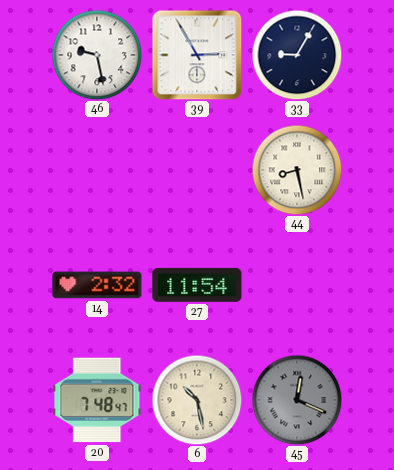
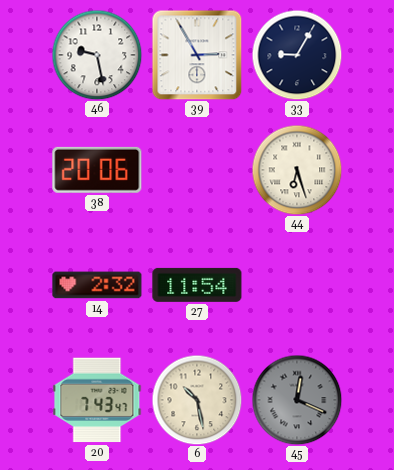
38: none -> 20:06
44: 8:28 -> 6:27
20: 7:48 -> 7:43
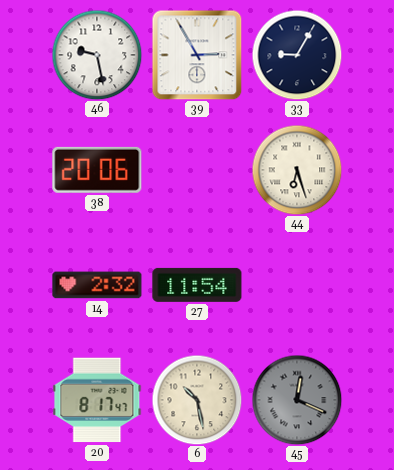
20: 7:43 -> 8:17
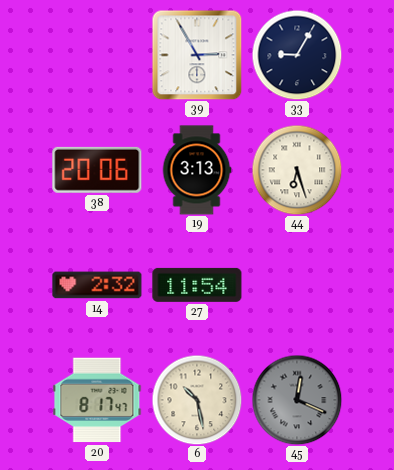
46: 9:28 -> none
19: none -> 3:13
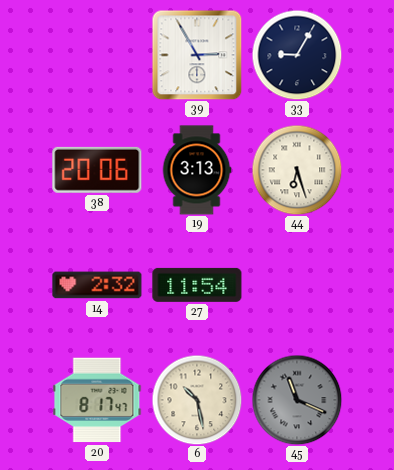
45: 12:19 -> 11:19
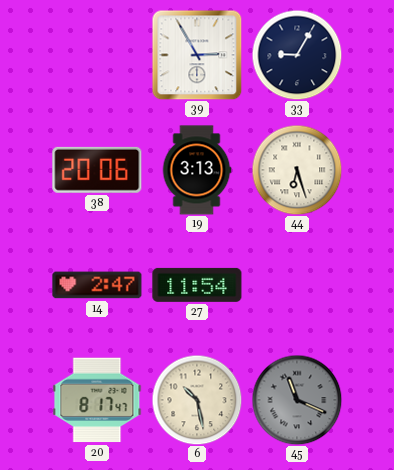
14: 2:32 -> 2:47
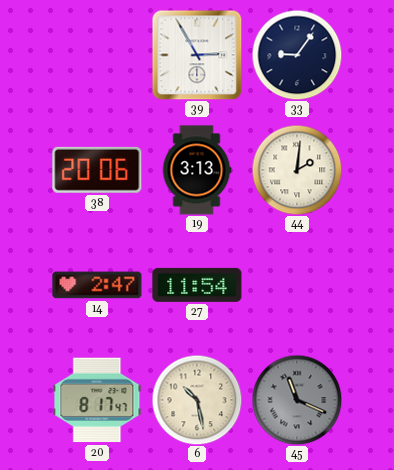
33: 9:05 -> 9:06
44: 6:27 -> 2:01
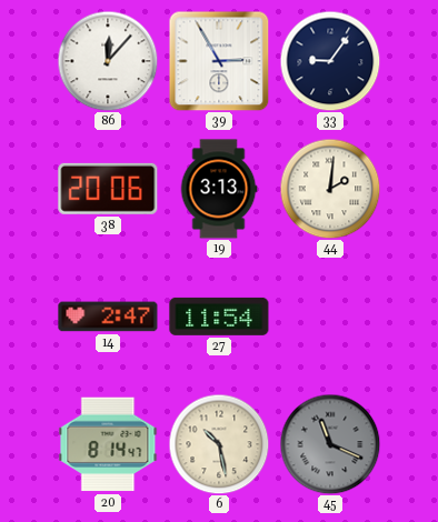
86: none -> 12:07
20: 8:17 -> 8:14
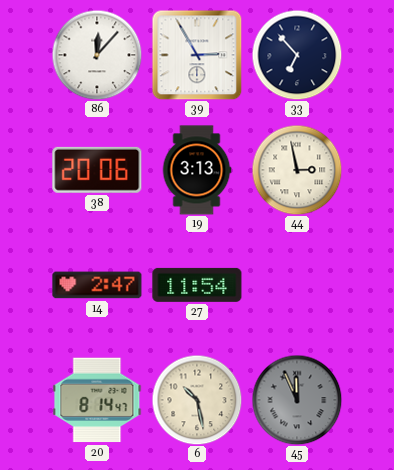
33: 9:06 -> 6:53
44: 2:01 -> 2:58
45: 11:19 -> 11:56
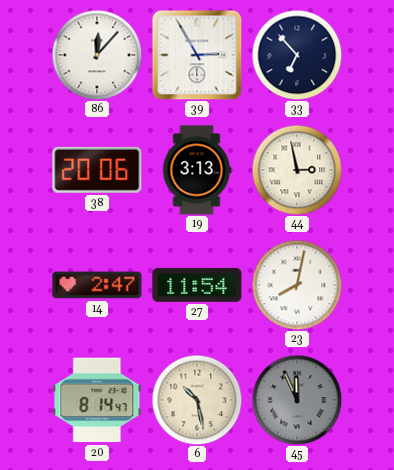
23: none -> 8:02
